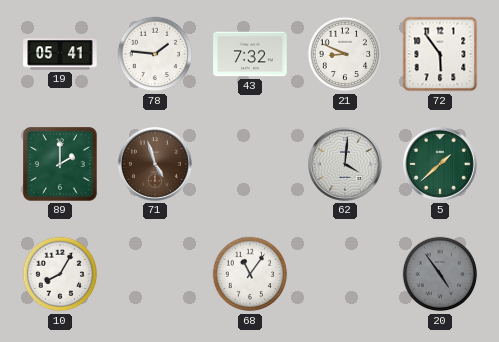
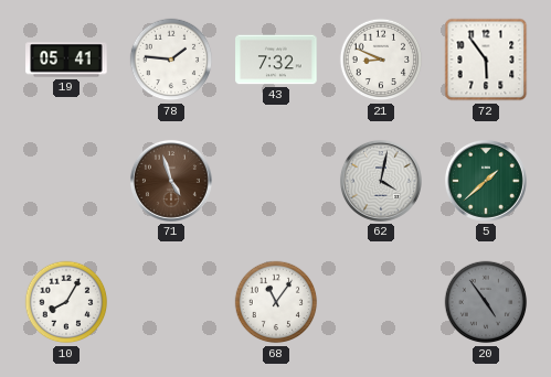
89: 2:00 -> none
62: 4:01 -> 4:02
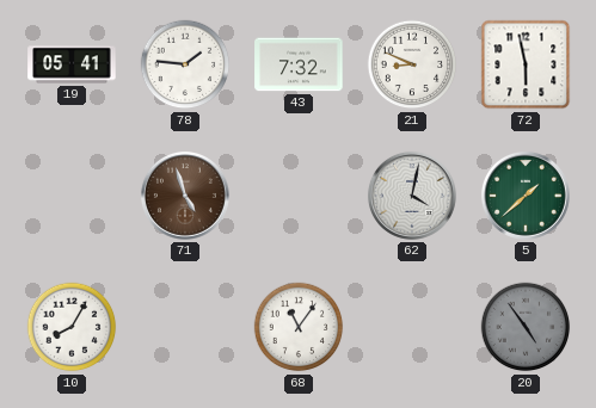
72: 5:54 -> 5:58
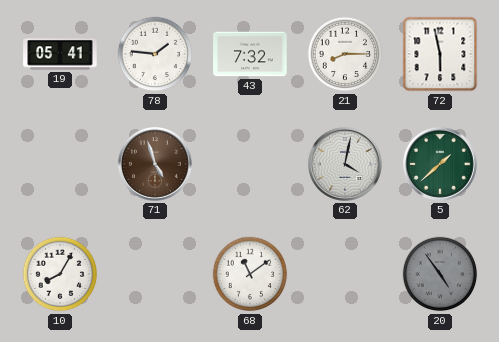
21: 8:49 -> 8:15
68: 11:06 -> 11:09
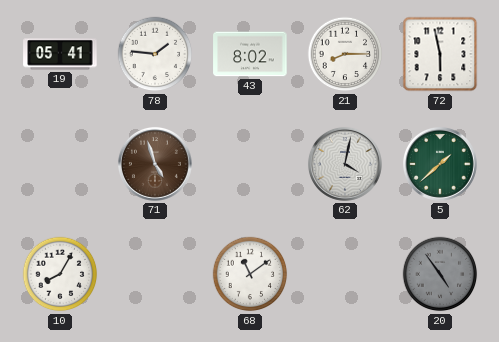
43: 7:32 -> 8:02
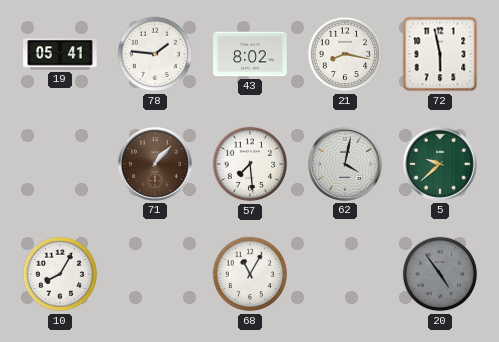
21: 8:15 -> 8:17
71: 4:57 -> 1:07
57: none -> 7:29
5: 1:38 -> 9:38
68: 11:09 -> 11:05
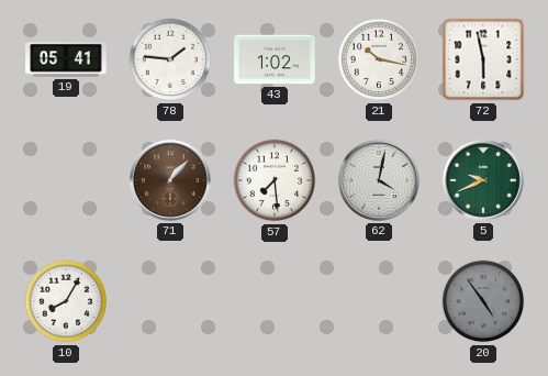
43: 8:02 -> 1:02
21: 8:17 -> 10:17
5: 9:38 -> 9:41
68: 11:05 -> none
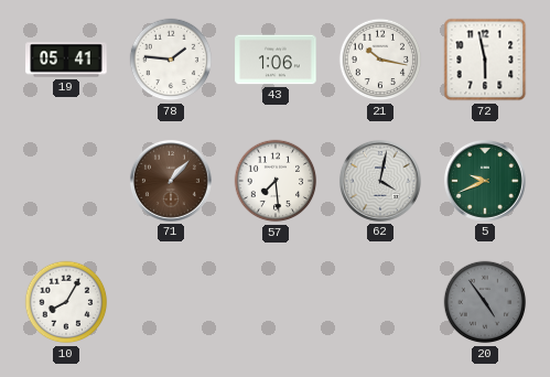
43: 1:02 -> 1:06
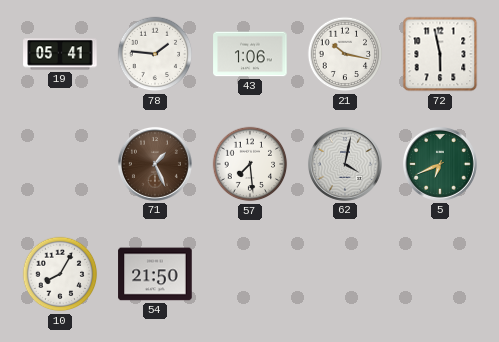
71: 1:07 -> 1:26
5: 9:41 -> 6:41
54: none -> 21:50
20: 4:54 -> none
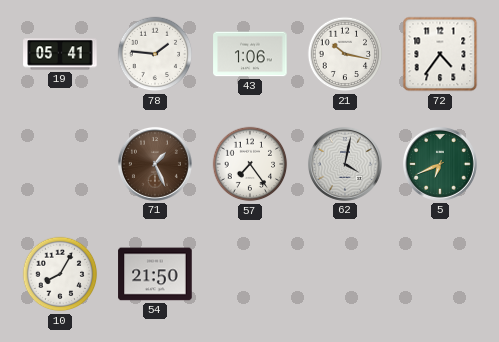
72: 5:58 -> 4:36
57: 7:29 -> 7:24
